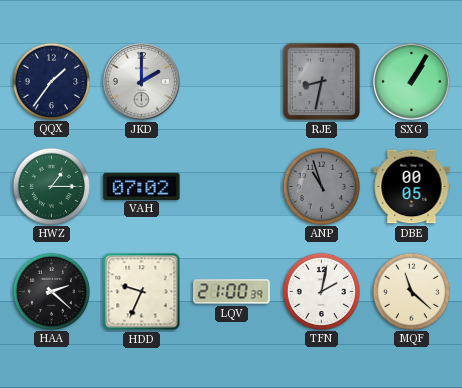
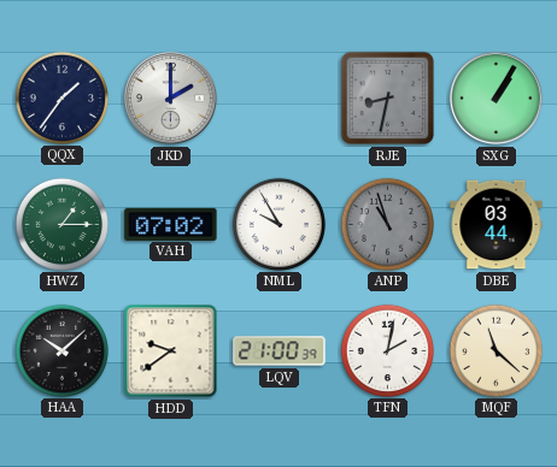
NML: none -> 9:55
DBE: 00:05 -> 03:44
HAA: 2:22 -> 10:08
HDD: 9:34 -> 9:39
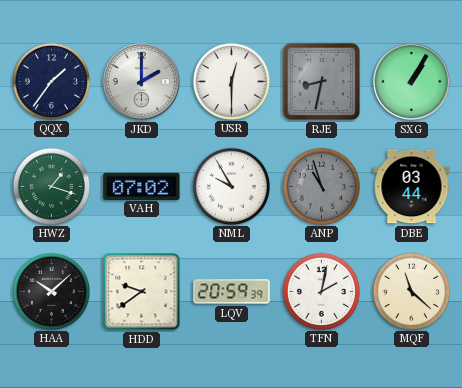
USR: none -> 12:30
HWZ: 1:15 -> 1:18
LQV: 21:00 -> 20:59
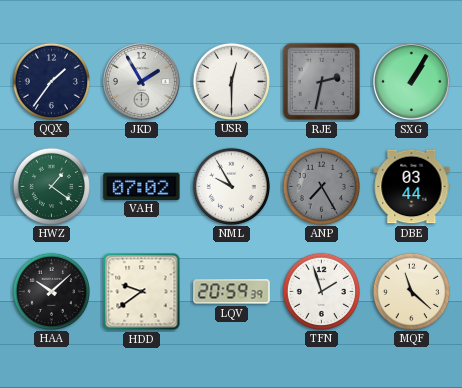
JKD: 2:00 -> 1:55
RJE: 8:32 -> 2:32
HWZ: 1:18 -> 1:21
ANP: 10:57 -> 7:25
TFN: 2:02 -> 1:57
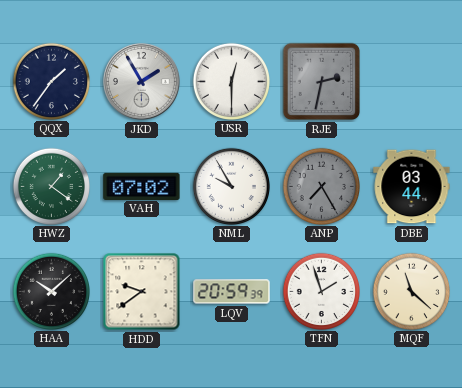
SXG: 1:05 -> none
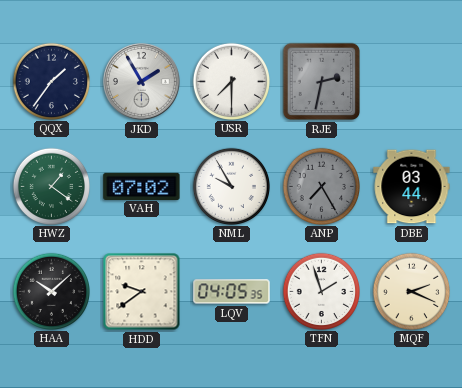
USR: 12:30 -> 7:30
LQV: 20:59 -> 04:05
MQF: 11:22 -> 2:19
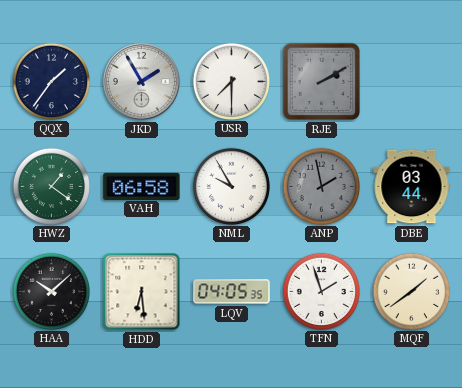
RJE: 2:32 -> 2:10
VAH: 07:02 -> 06:58
ANP: 7:25 -> 1:58
HDD: 9:39 -> 6:29
MQF: 2:19 -> 1:39
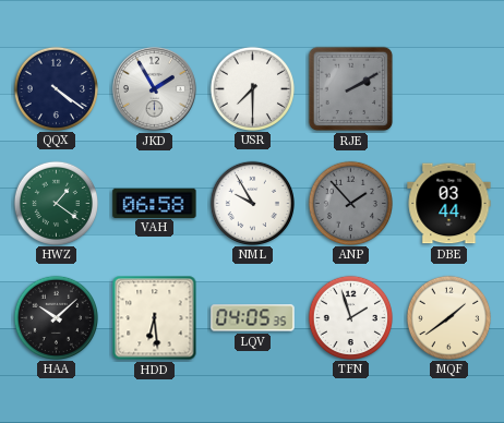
QQX: 1:36 -> 4:21
ANP: 1:58 -> 1:53
